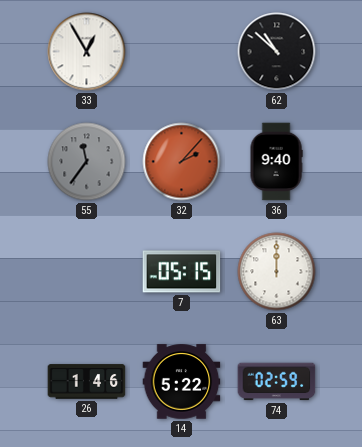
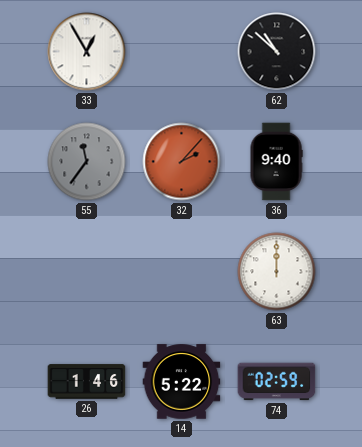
7: 05:15 -> none
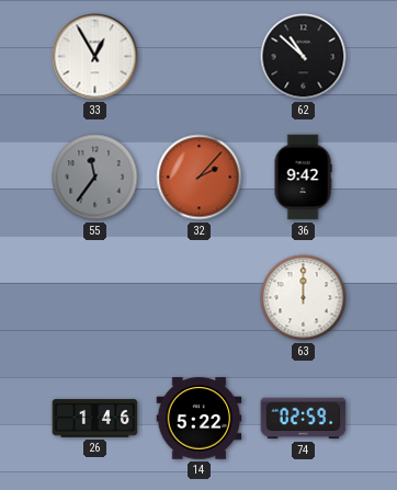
36: 9:40 -> 9:42
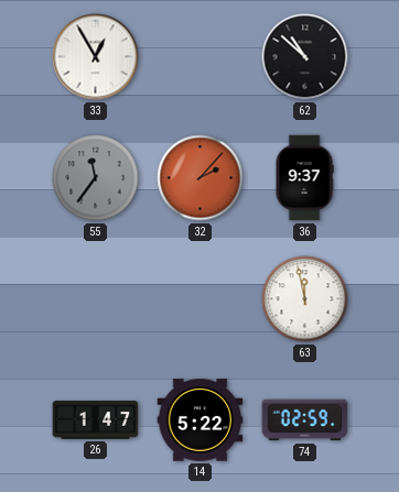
36: 9:42 -> 9:37
63: 12:00 -> 11:58
26: 1:46 -> 1:47
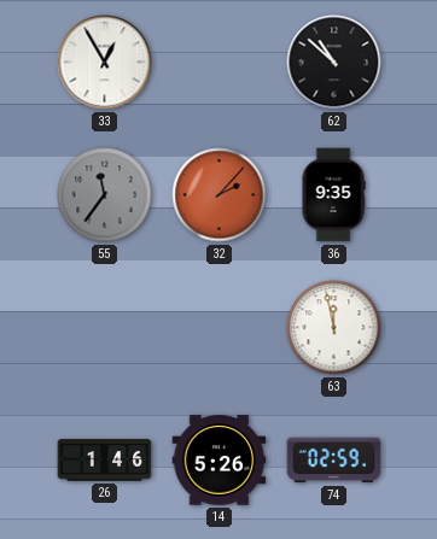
36: 9:37 -> 9:35
26: 1:47 -> 1:46
14: 5:22 -> 5:26
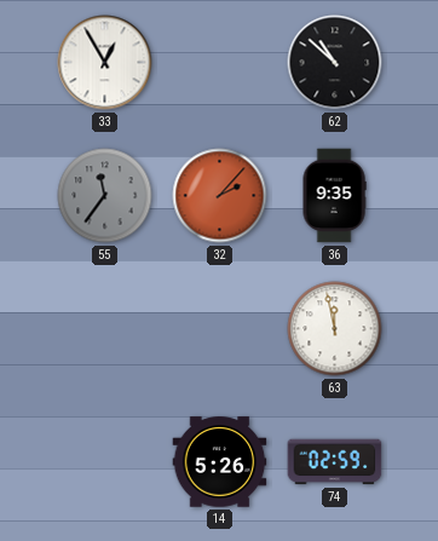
26: 1:46 -> none
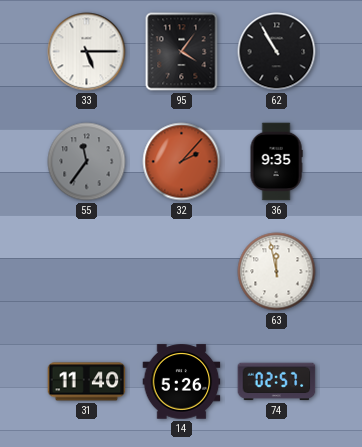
33: 12:55 -> 5:15
95: none -> 4:06
62: 10:52 -> 10:55
31: none -> 11:40
74: 02:59 -> 02:57
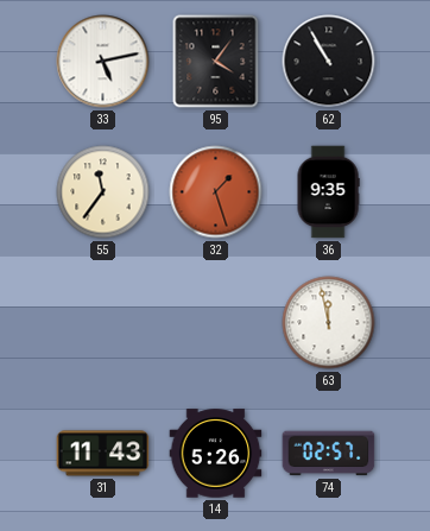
33: 5:15 -> 5:13
55 dial: grey -> cream
32: 2:07 -> 1:27
31: 11:40 -> 11:43
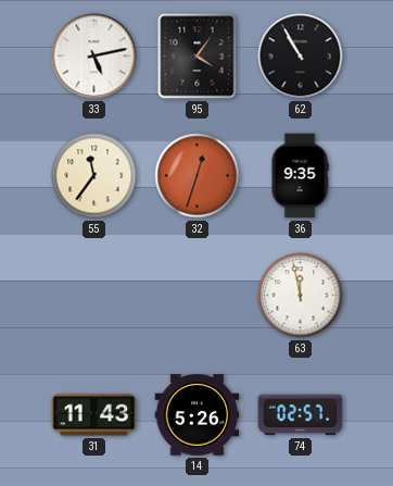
32: 1:27 -> 12:33
